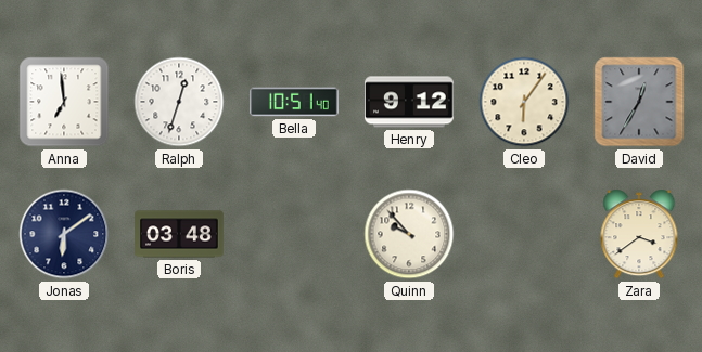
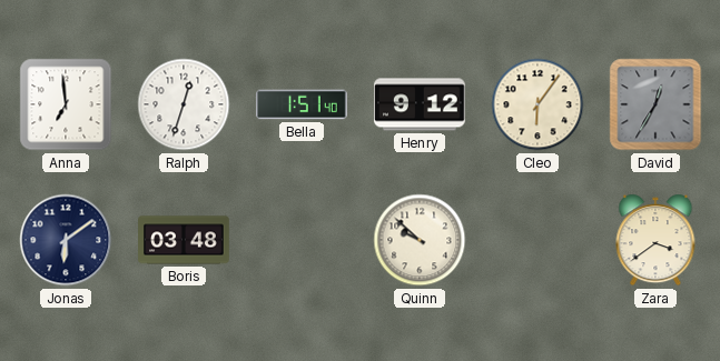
Bella: 10:51 -> 1:51
Quinn: 9:53 -> 9:52
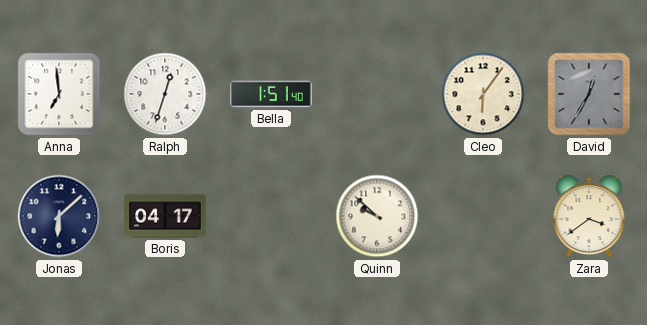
Henry: 9:12 -> none
Jonas: 6:09 -> 6:08
Boris: 03:48 -> 04:17
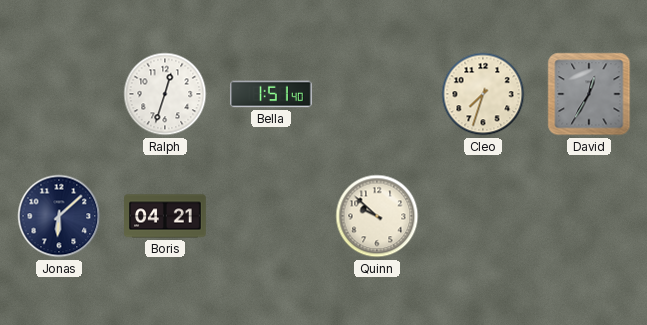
Anna: 6:59 -> none
Cleo: 6:06 -> 7:33
Boris: 04:17 -> 04:21
Zara: 3:39 -> none
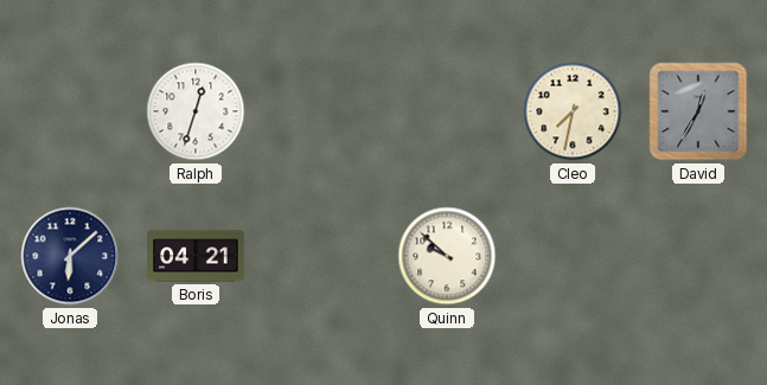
Bella: 1:51 -> none
Cleo: 7:33 -> 7:32
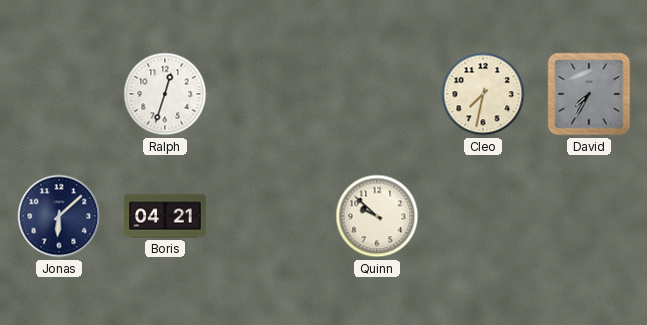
David: 12:35 -> 7:35
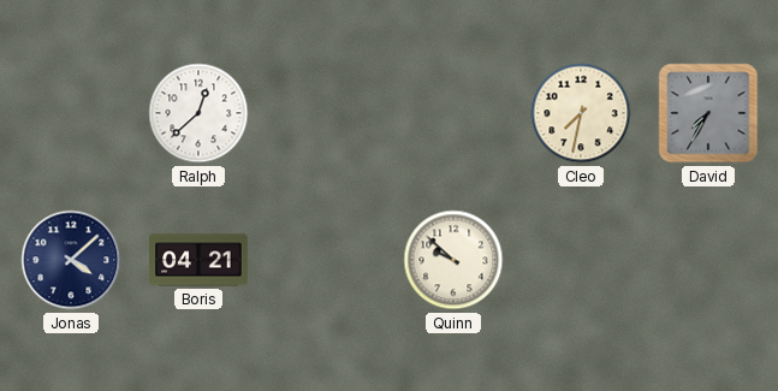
Ralph: 12:33 -> 12:38
Jonas: 6:08 -> 4:08
